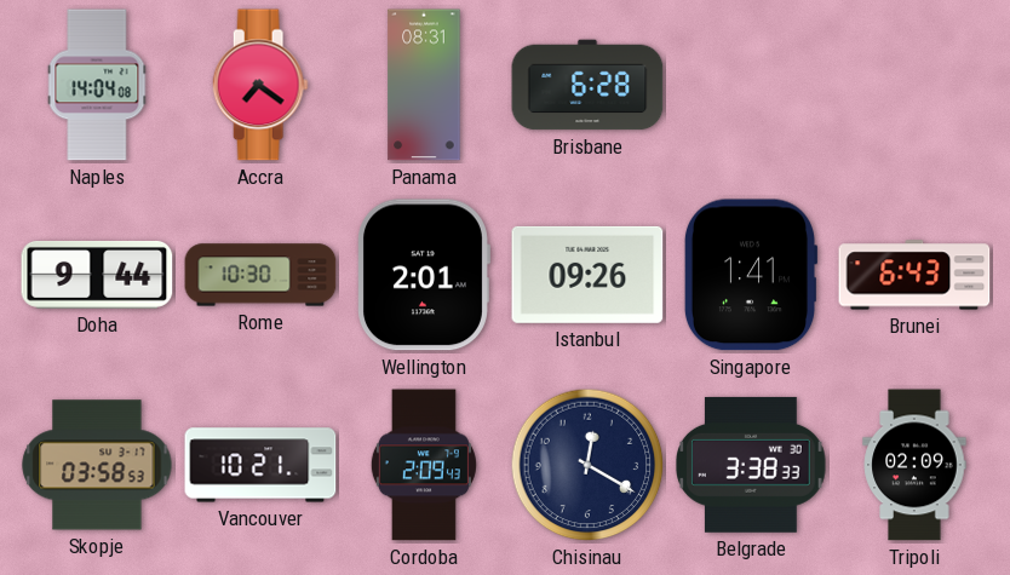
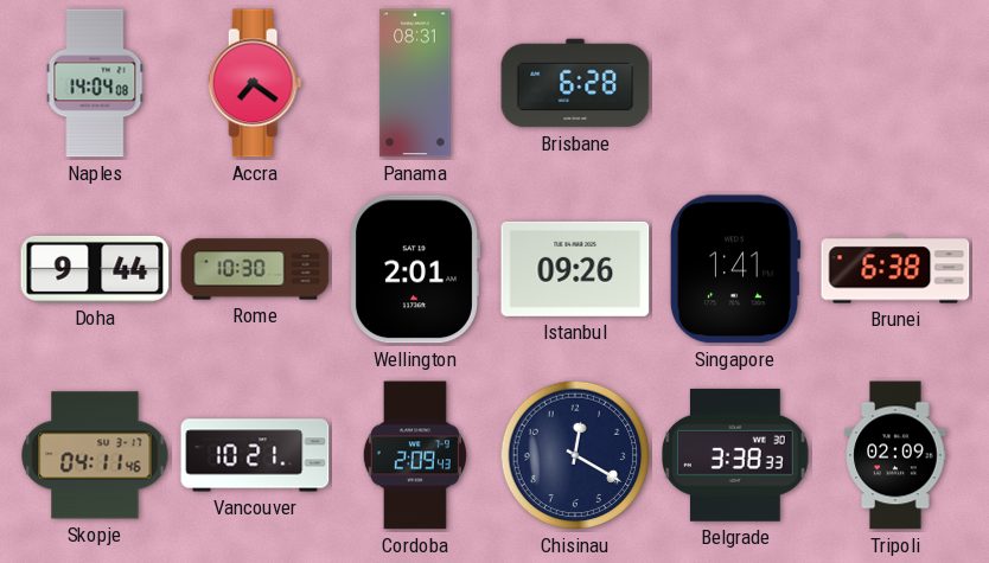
Brunei: 6:43 -> 6:38
Skopje: 03:58 -> 04:11
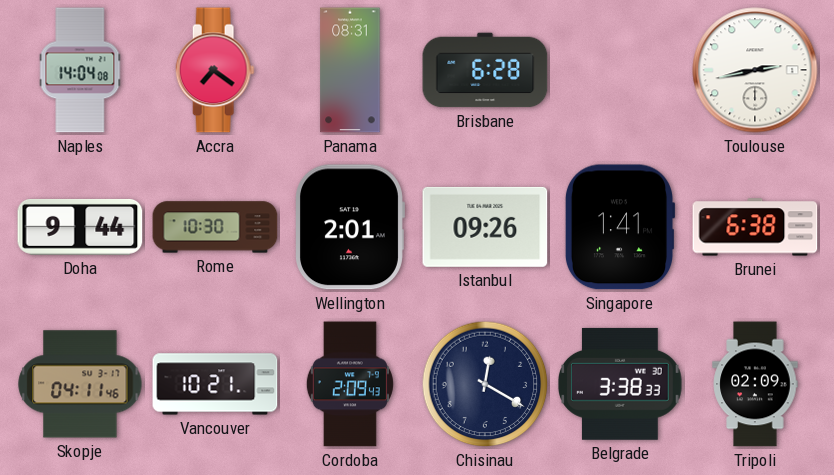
Toulouse: none -> 2:43
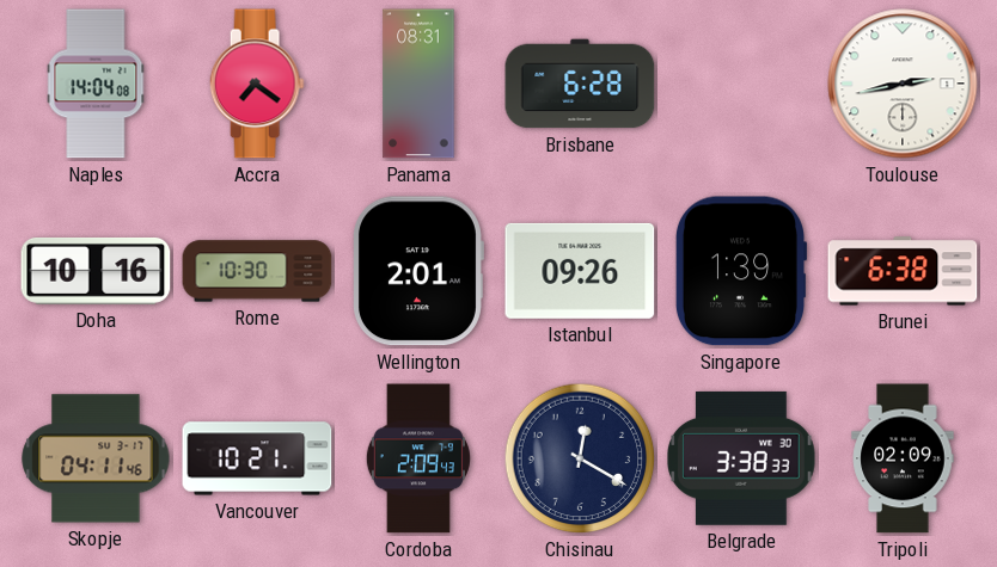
Doha: 9:44 -> 10:16
Singapore: 1:41 -> 1:39
